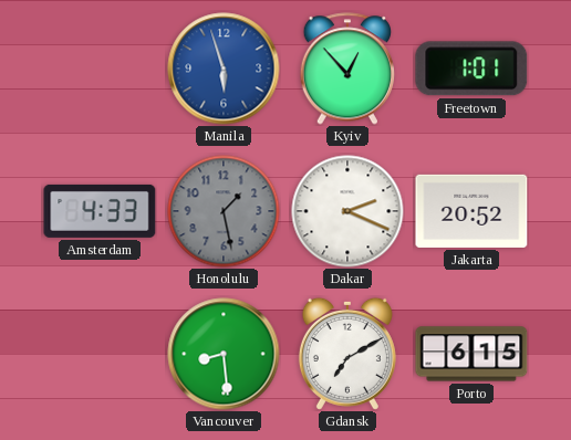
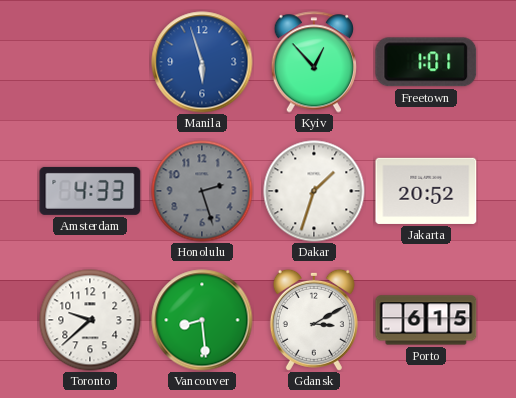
Honolulu: 1:28 -> 2:27
Dakar: 2:19 -> 1:33
Toronto: none -> 9:38
Gdansk: 7:10 -> 3:10
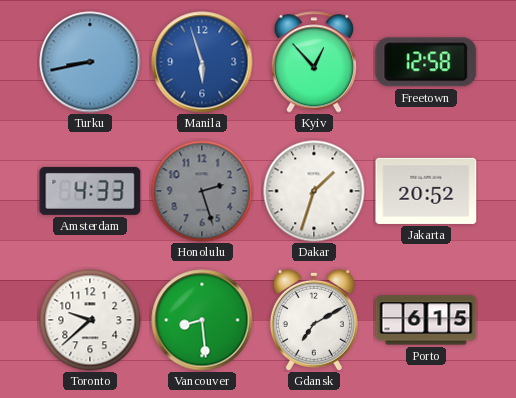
Turku: none -> 8:43
Freetown: 1:01 -> 12:58
Gdansk: 3:10 -> 7:10
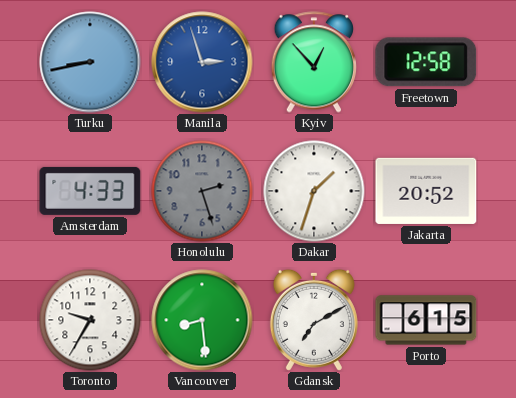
Manila: 5:57 -> 2:57
Toronto: 9:38 -> 9:35
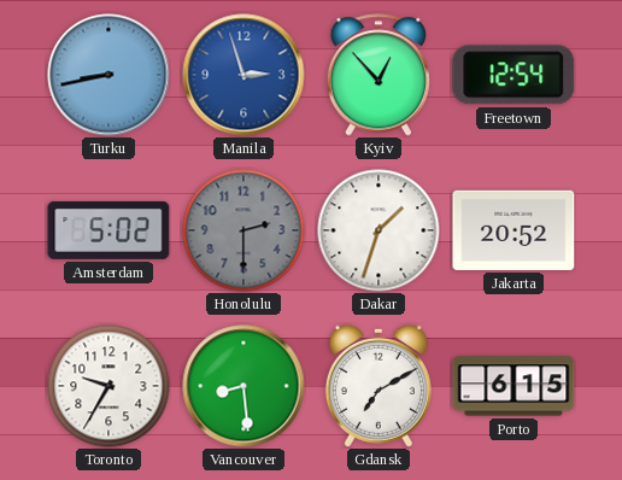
Freetown: 12:58 -> 12:54
Amsterdam: 4:33 -> 5:02
Honolulu: 2:27 -> 2:30
